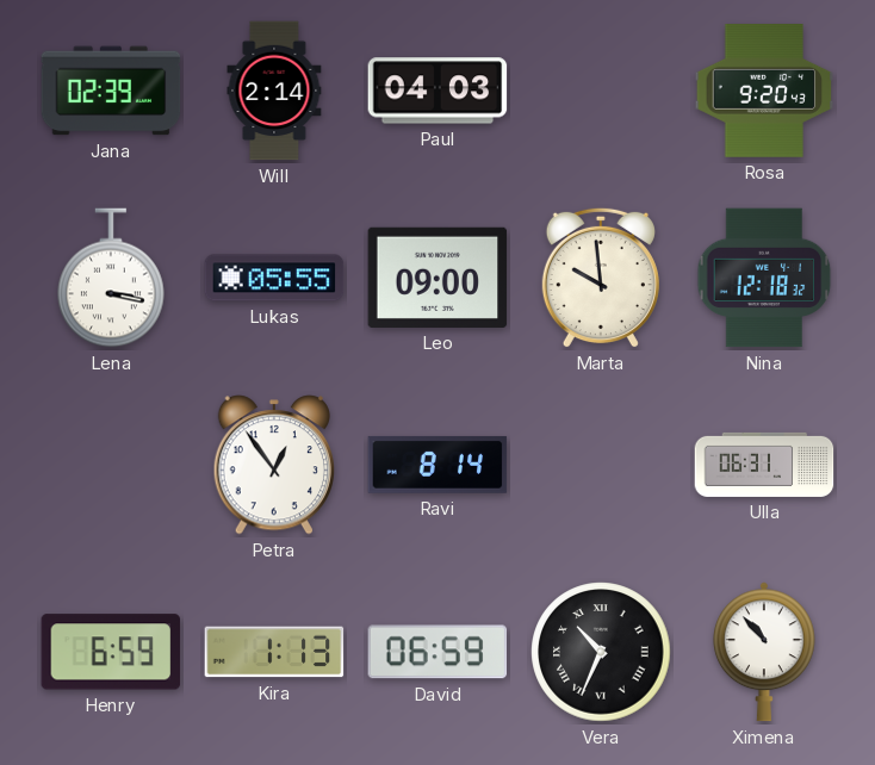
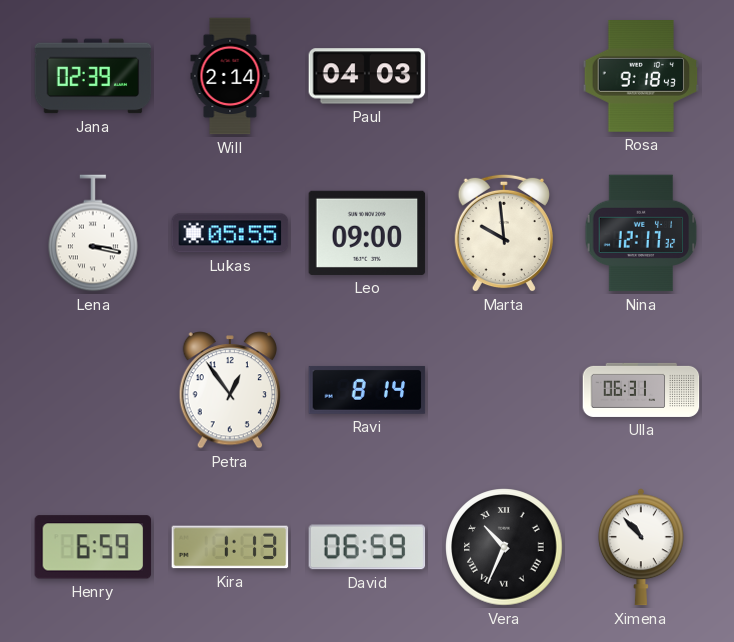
Rosa: 9:20 -> 9:18
Nina: 12:18 -> 12:17
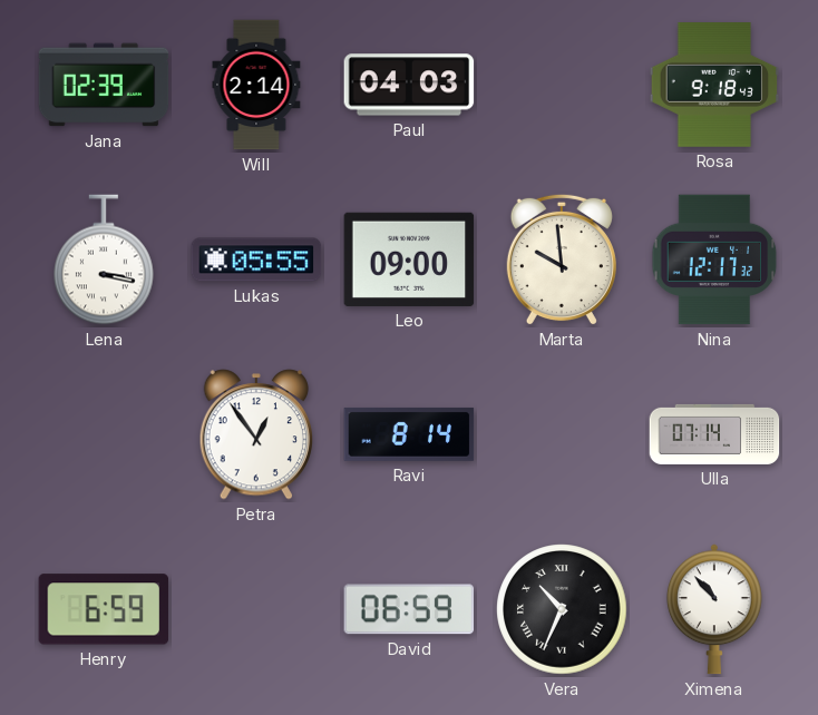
Ulla: 06:31 -> 07:14
Kira: 1:13 -> none
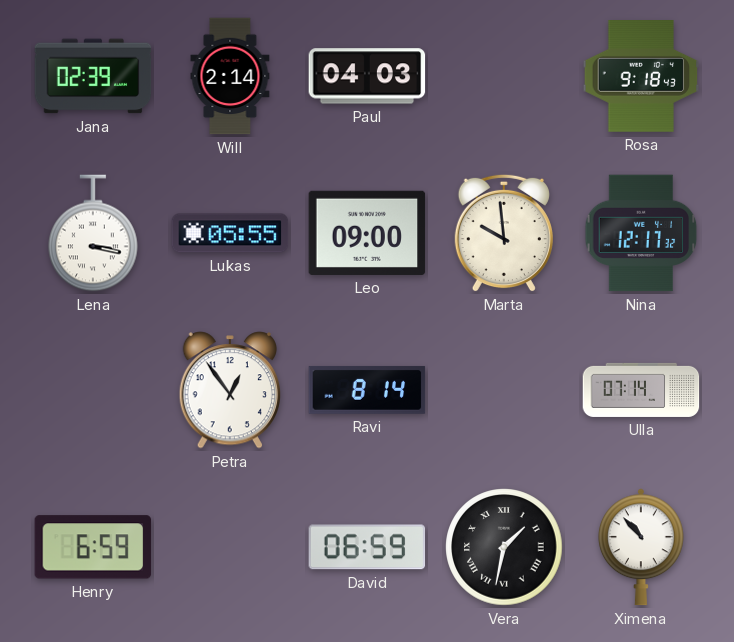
Vera: 10:34 -> 1:32
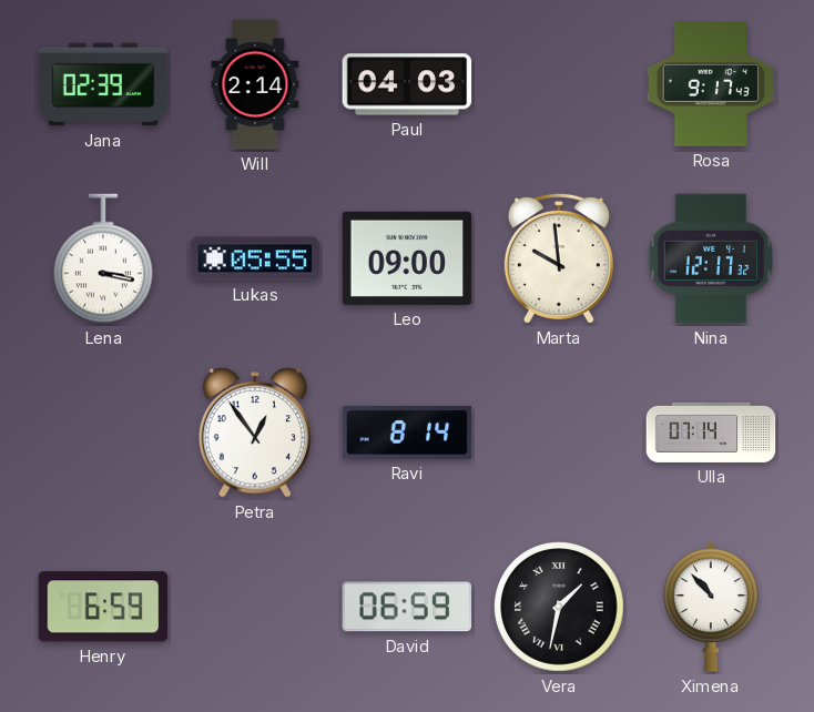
Rosa: 9:18 -> 9:17
